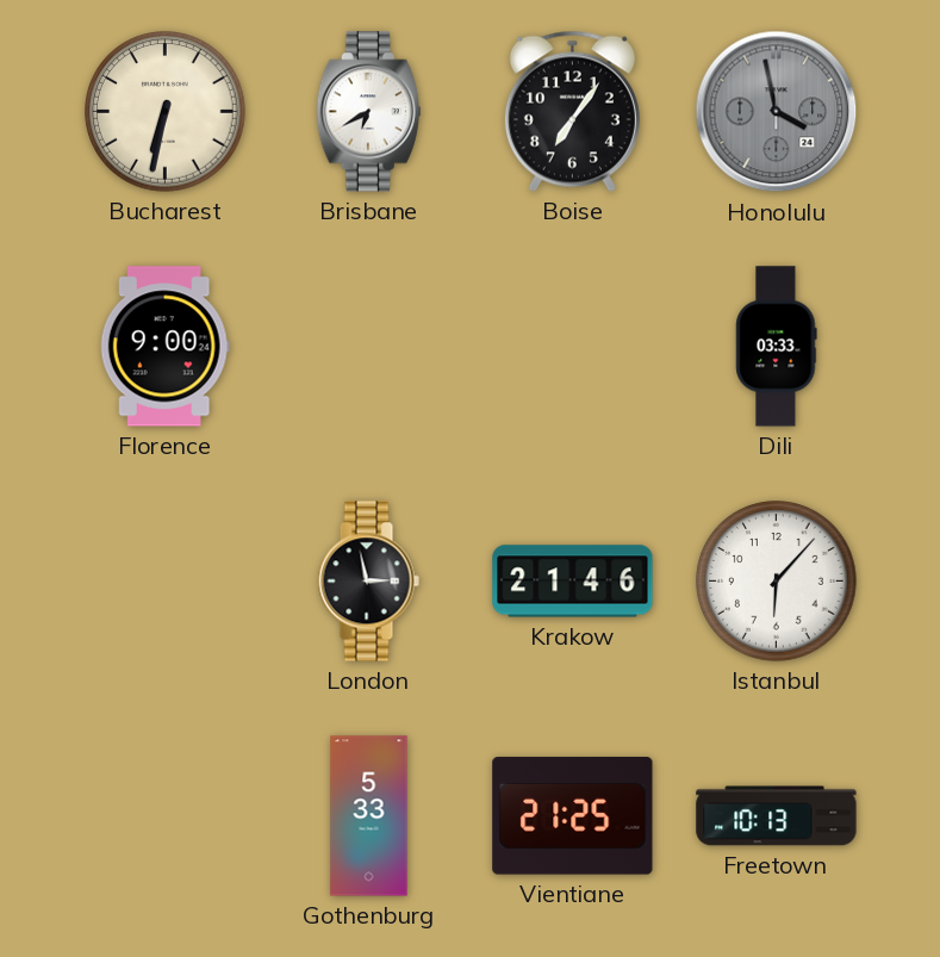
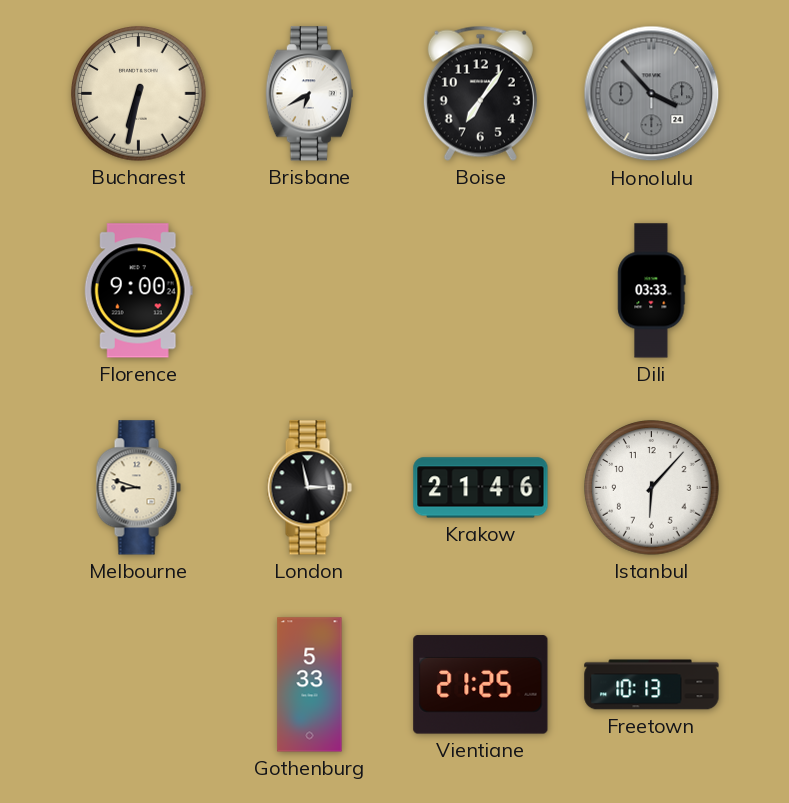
Honolulu: 3:58 -> 3:53
Melbourne: none -> 8:48
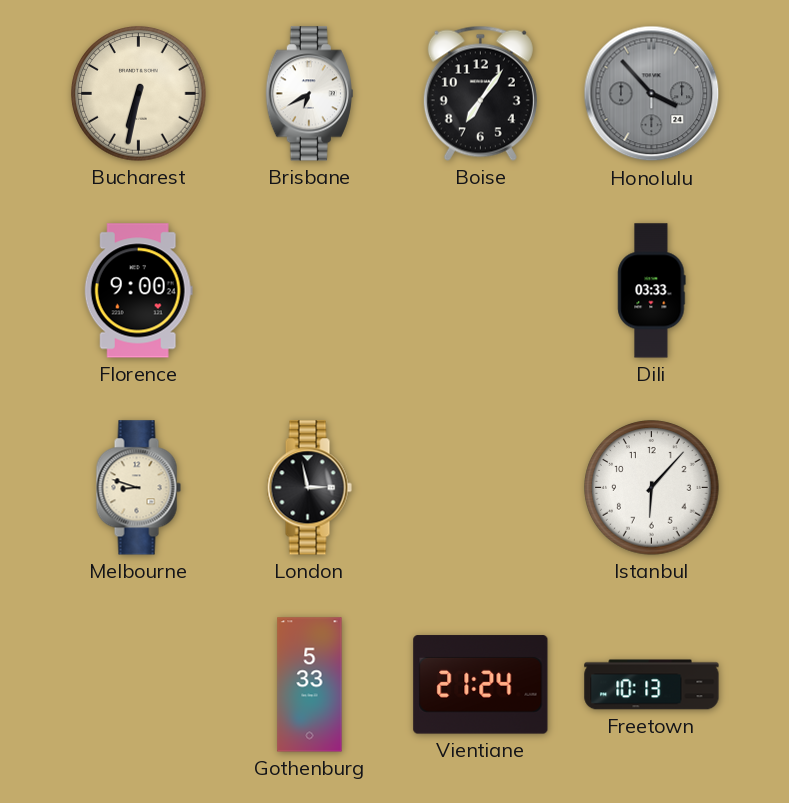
Krakow: 21:46 -> none
Vientiane: 21:25 -> 21:24
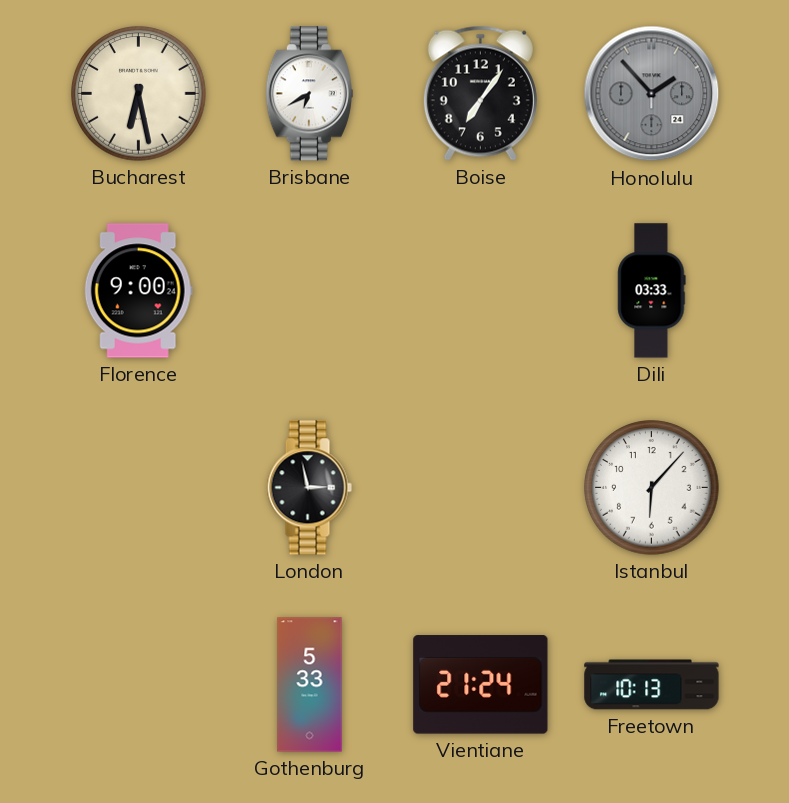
Bucharest: 6:32 -> 6:28
Honolulu: 3:53 -> 1:53
Melbourne: 8:48 -> none
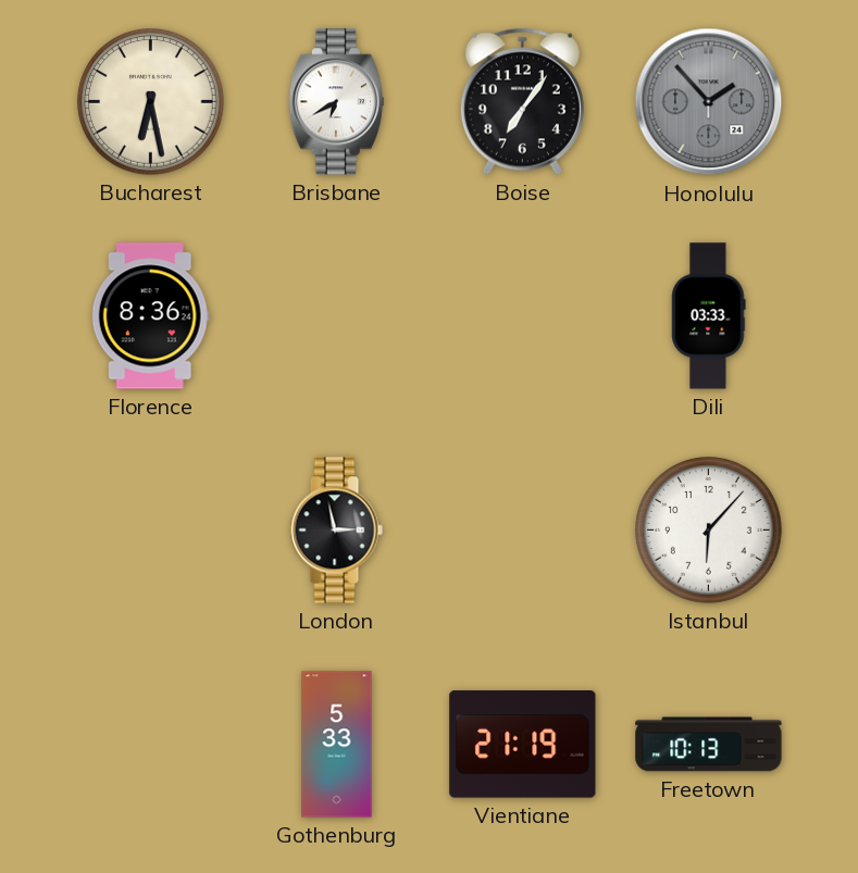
Florence: 9:00 -> 8:36
Vientiane: 21:24 -> 21:19
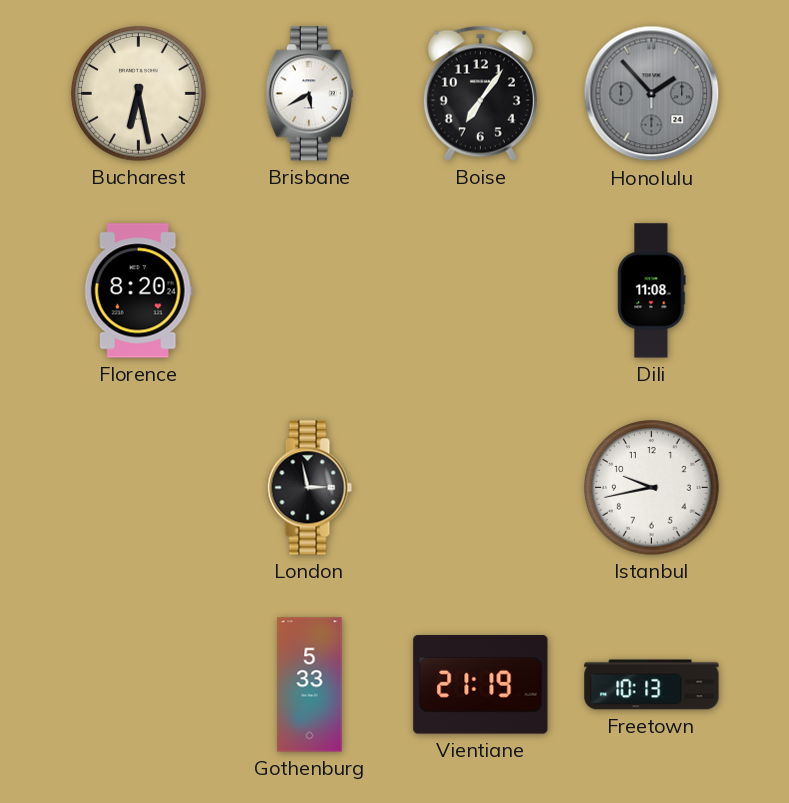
Brisbane: 6:40 -> 5:40
Florence: 8:36 -> 8:20
Dili: 03:33 -> 11:08
Istanbul: 6:07 -> 9:43
